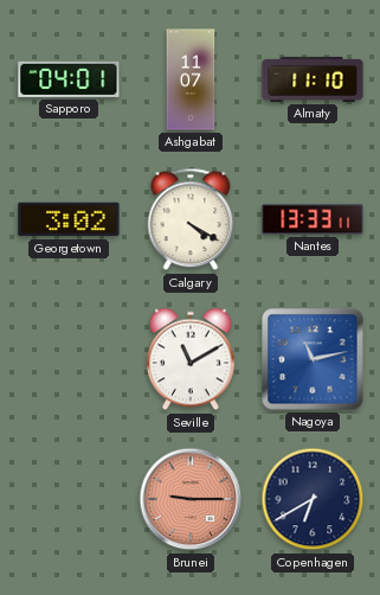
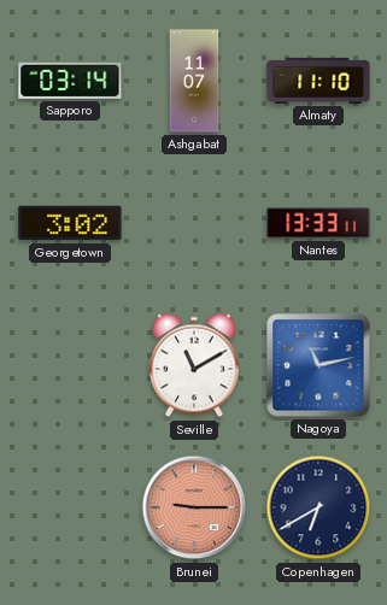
Sapporo: 04:01 -> 03:14
Calgary: 4:20 -> none
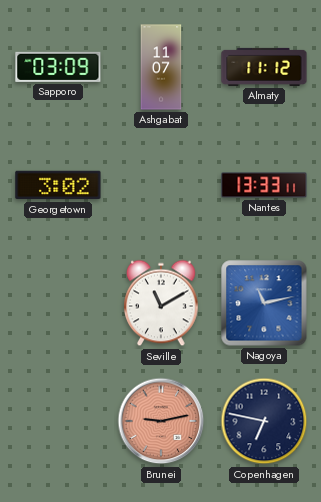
Sapporo: 03:14 -> 03:09
Almaty: 11:10 -> 11:12
Brunei: 9:15 -> 9:13
Copenhagen: 6:40 -> 6:47
